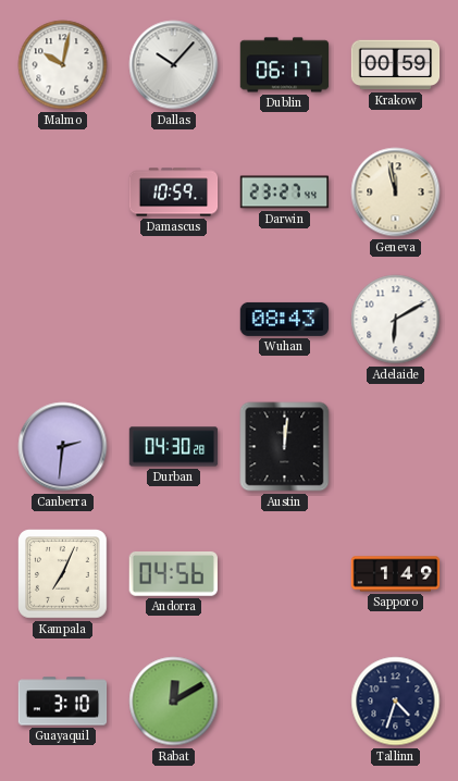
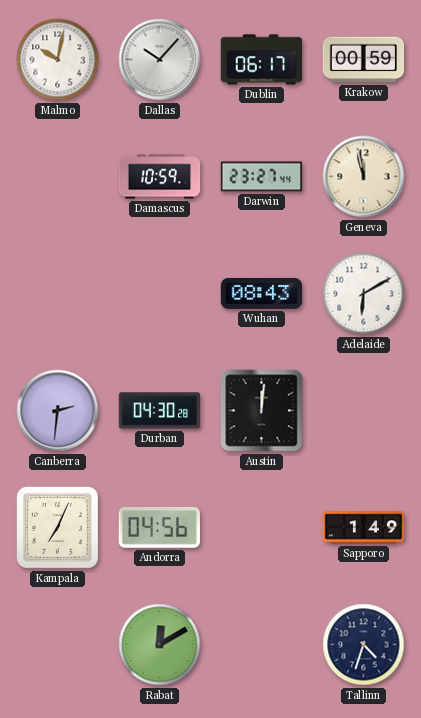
Guayaquil: 3:10 -> none
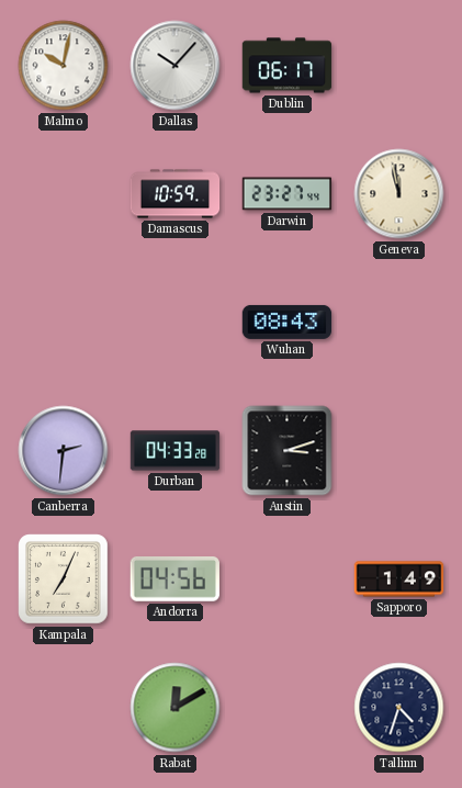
Krakow: 00:59 -> none
Adelaide: 6:10 -> none
Durban: 04:30 -> 04:33
Austin: 12:01 -> 3:12
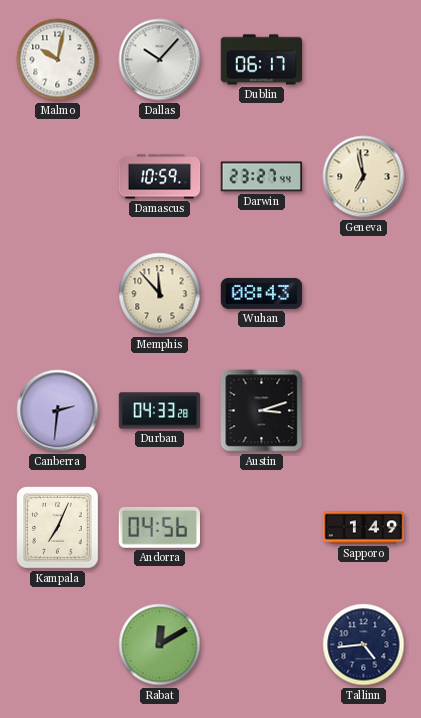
Geneva: 11:58 -> 6:58
Memphis: none -> 11:53
Tallinn: 4:33 -> 4:44
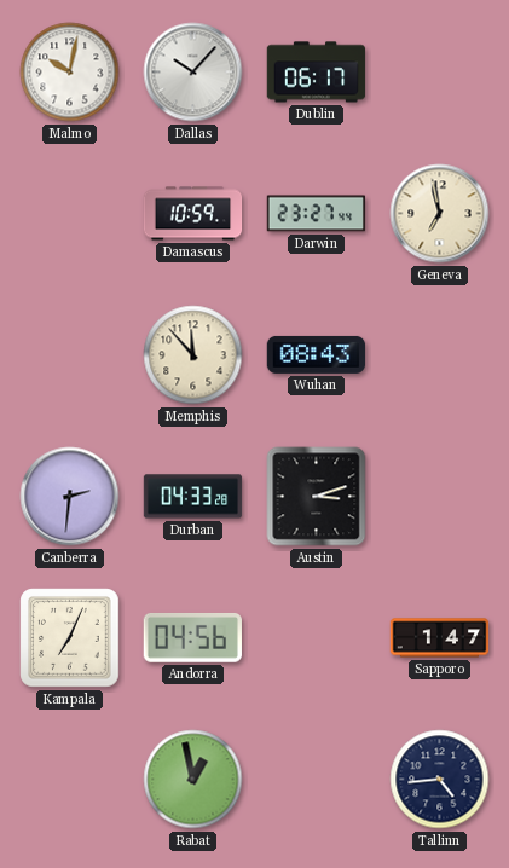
Sapporo: 1:49 -> 1:47
Rabat: 12:10 -> 12:58
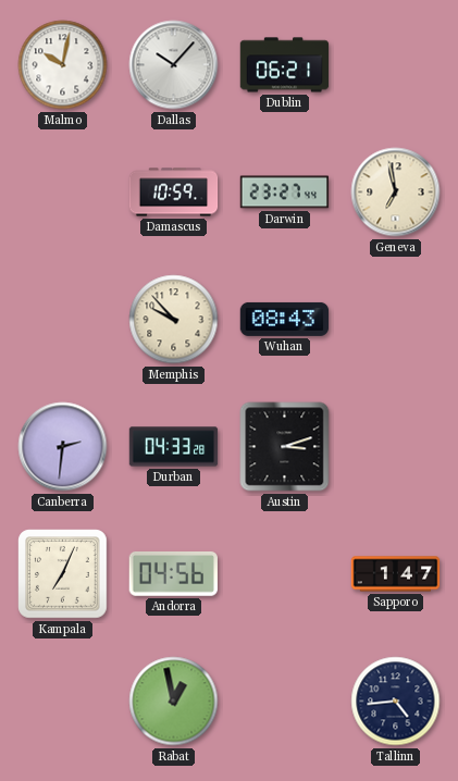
Dublin: 06:17 -> 06:21
Memphis: 11:53 -> 9:53
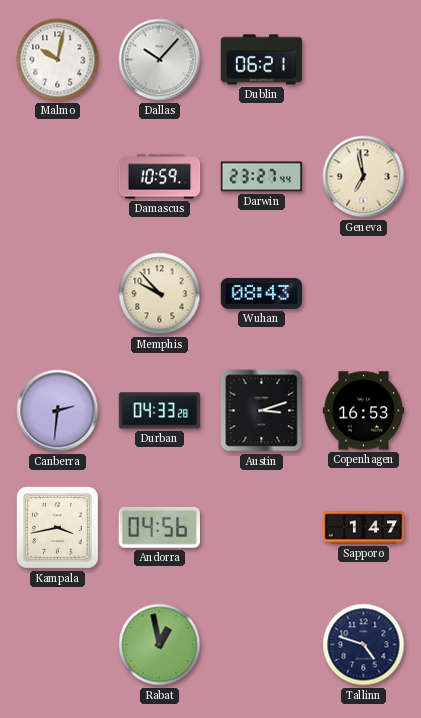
Copenhagen: none -> 16:53
Kampala: 7:04 -> 3:43
Tallinn: 4:44 -> 4:48
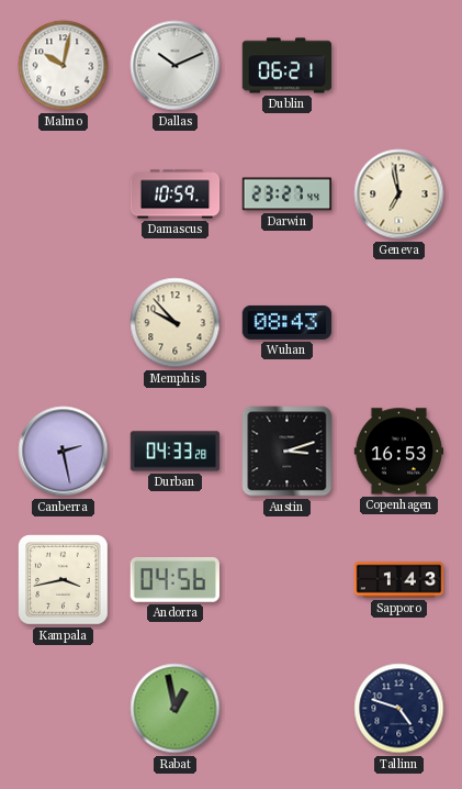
Dallas: 10:07 -> 10:11
Canberra: 2:31 -> 2:28
Sapporo: 1:47 -> 1:43
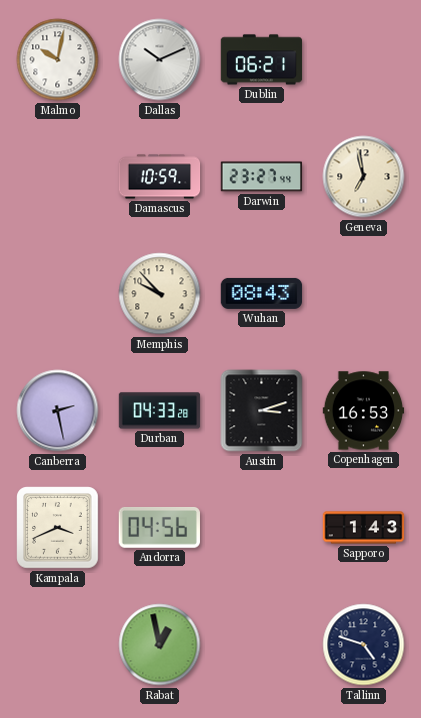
Kampala: 3:43 -> 3:41
